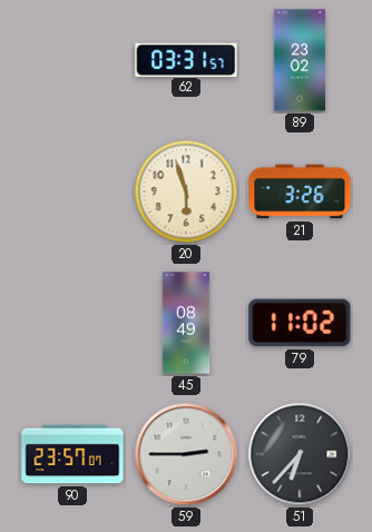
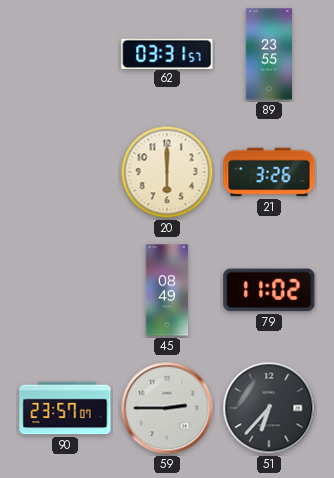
89: 23:02 -> 23:55
20: 5:57 -> 6:00
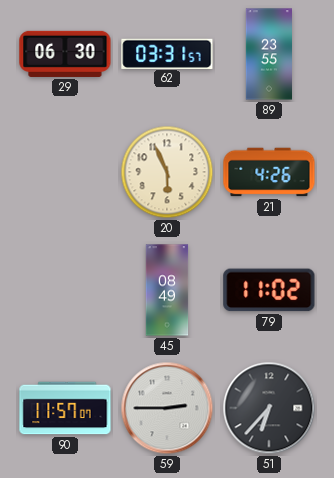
29: none -> 06:30
20: 6:00 -> 5:56
21: 3:26 -> 4:26
90: 23:57 -> 11:57
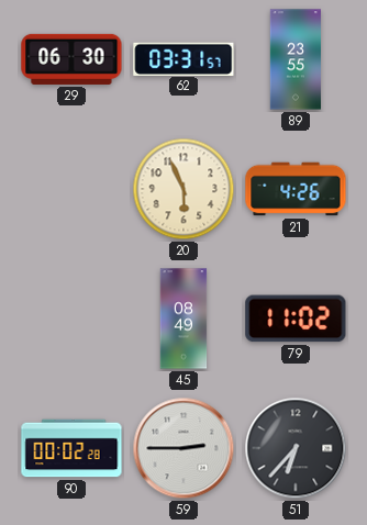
90: 11:57 -> 00:02
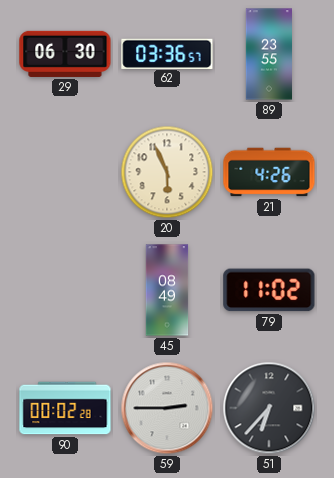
62: 03:31 -> 03:36
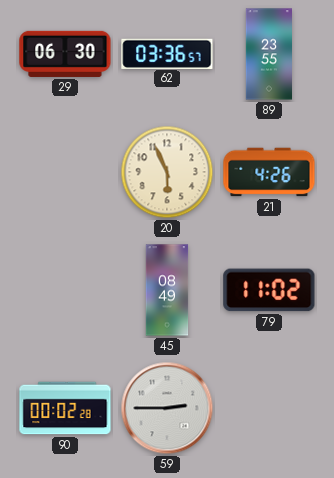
51: 6:37 -> none
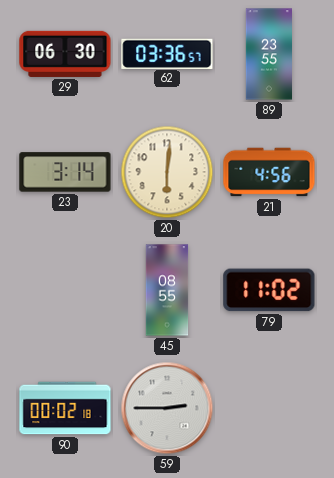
23: none -> 3:14
20: 5:56 -> 6:01
21: 4:26 -> 4:56
45: 08:49 -> 08:55
90: 00:02:28 -> 00:02:18
